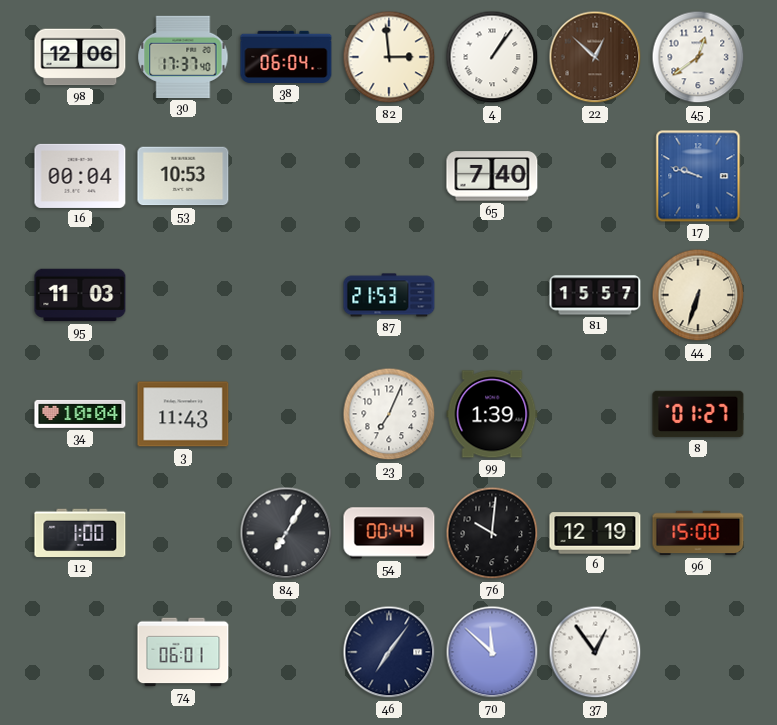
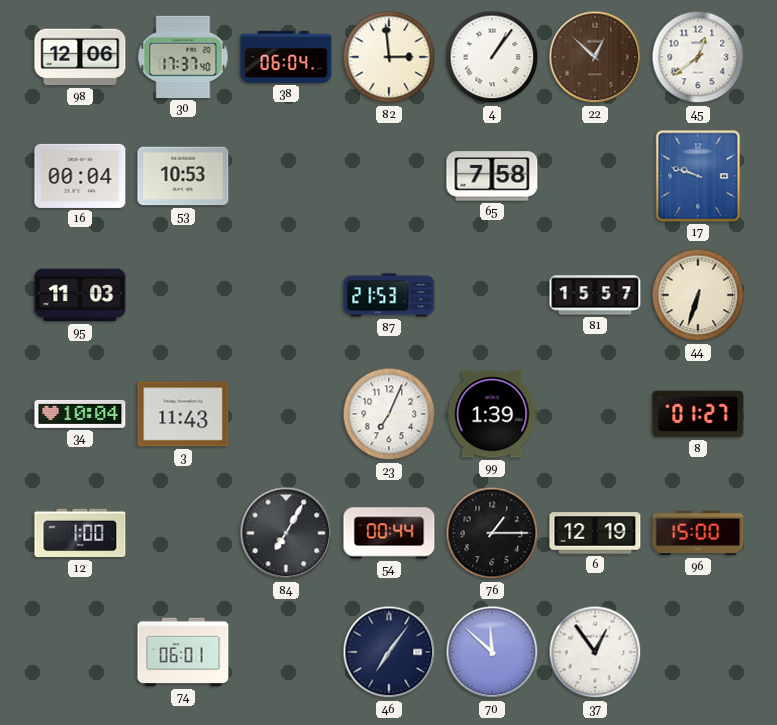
65: 7:40 -> 7:58
76: 10:01 -> 1:15
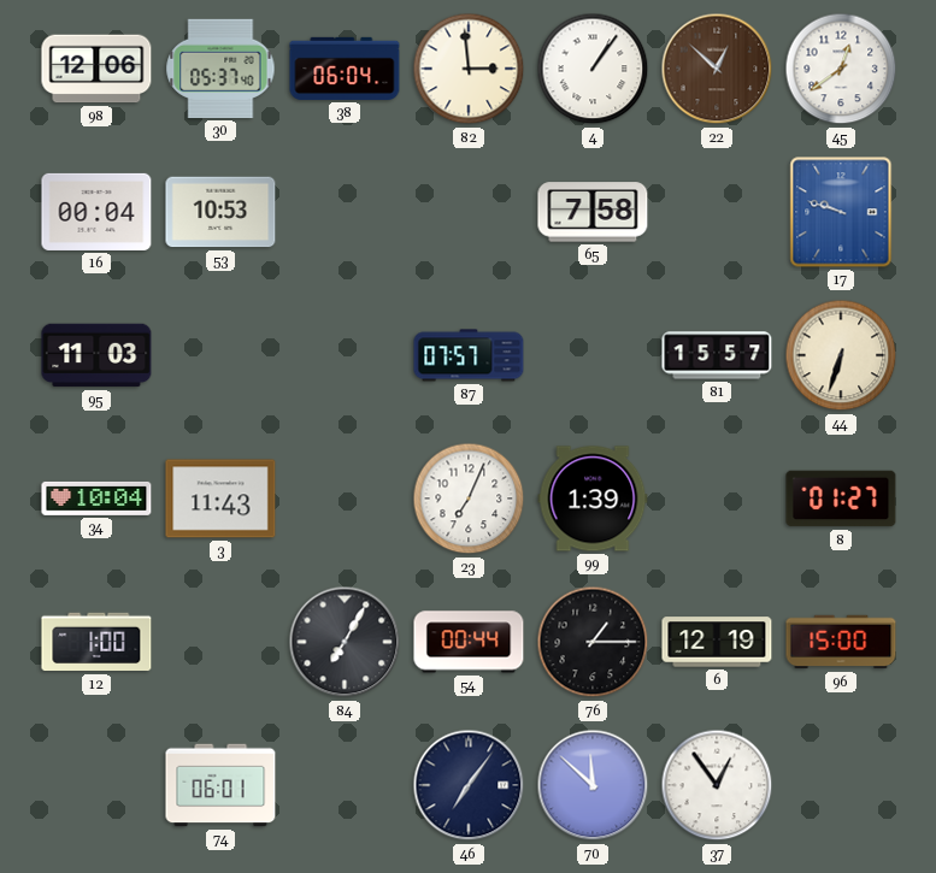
30: 17:37 -> 05:37
87: 21:53 -> 07:57
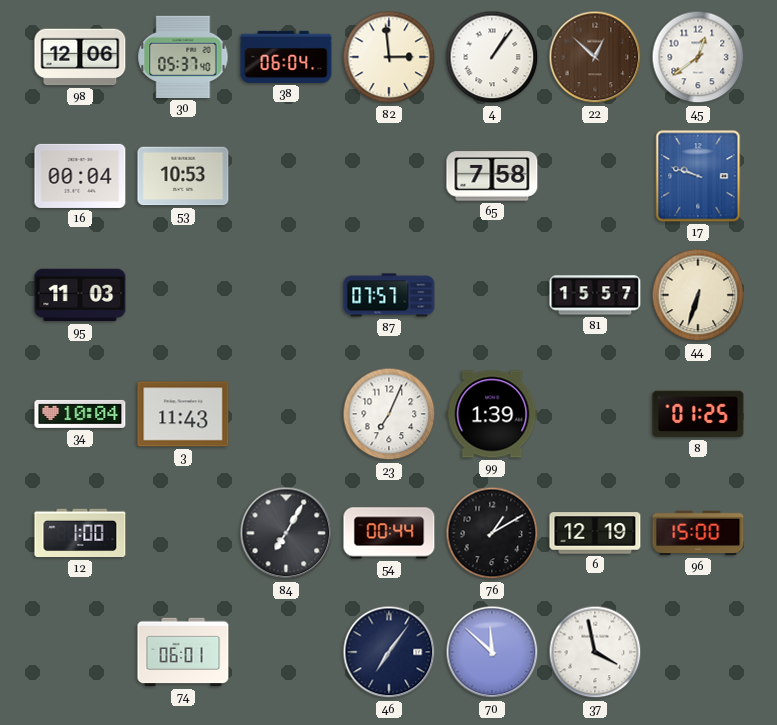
8: 01:27 -> 01:25
76: 1:15 -> 1:10
37: 12:54 -> 3:58
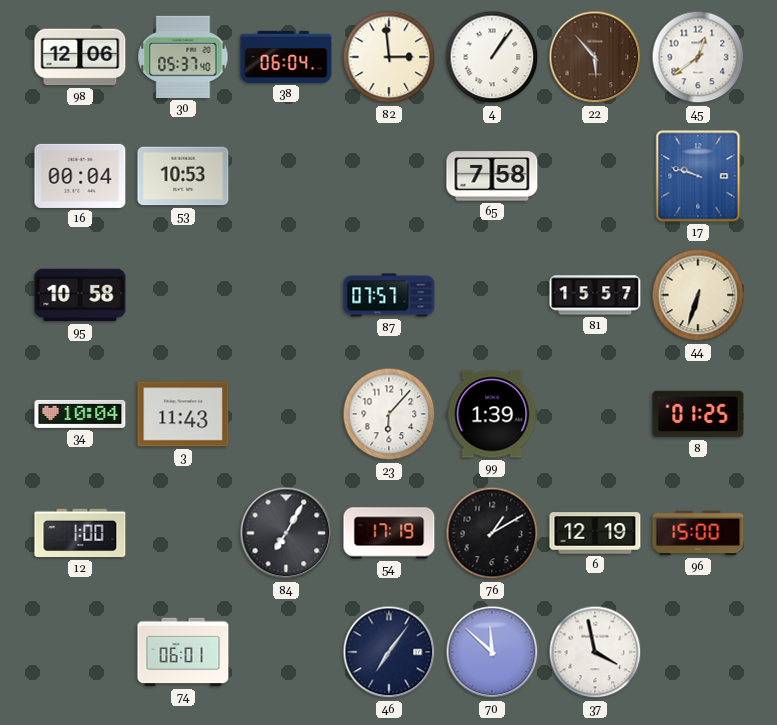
22: 12:52 -> 5:53
95: 11:03 -> 10:58
23: 7:04 -> 6:07
54: 00:44 -> 17:19
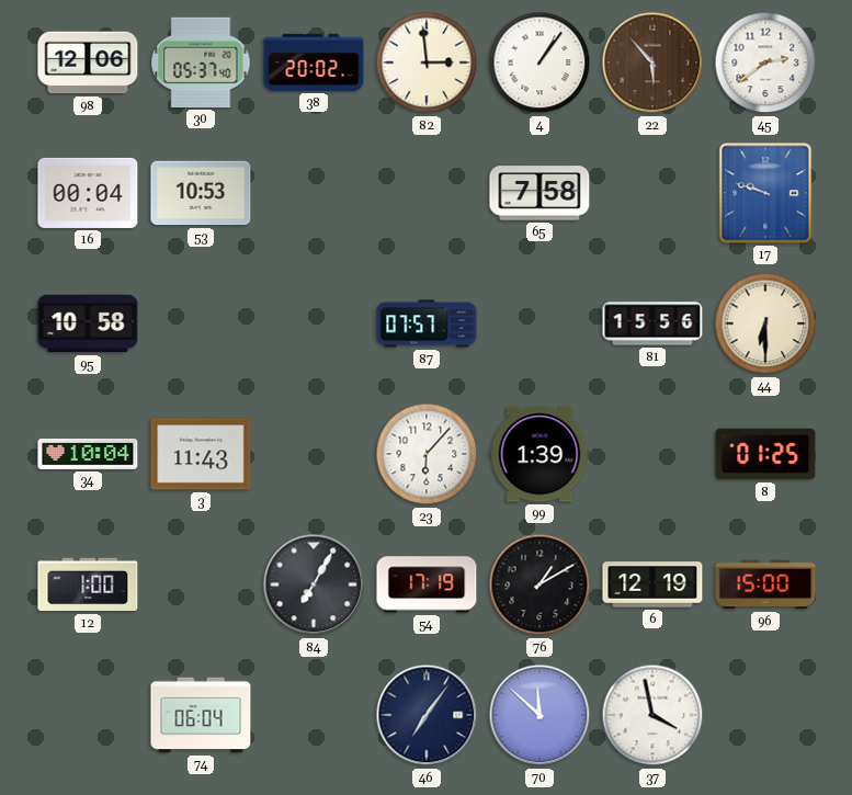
38: 06:04 -> 20:02
45: 12:39 -> 2:39
81: 15:57 -> 15:56
44: 6:33 -> 6:30
74: 06:01 -> 06:04
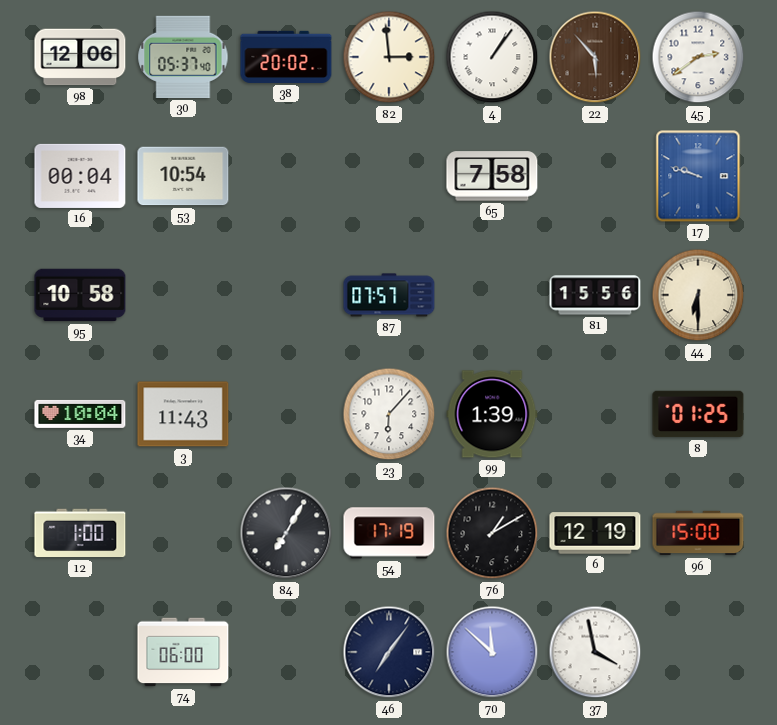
53: 10:53 -> 10:54
74: 06:04 -> 06:00
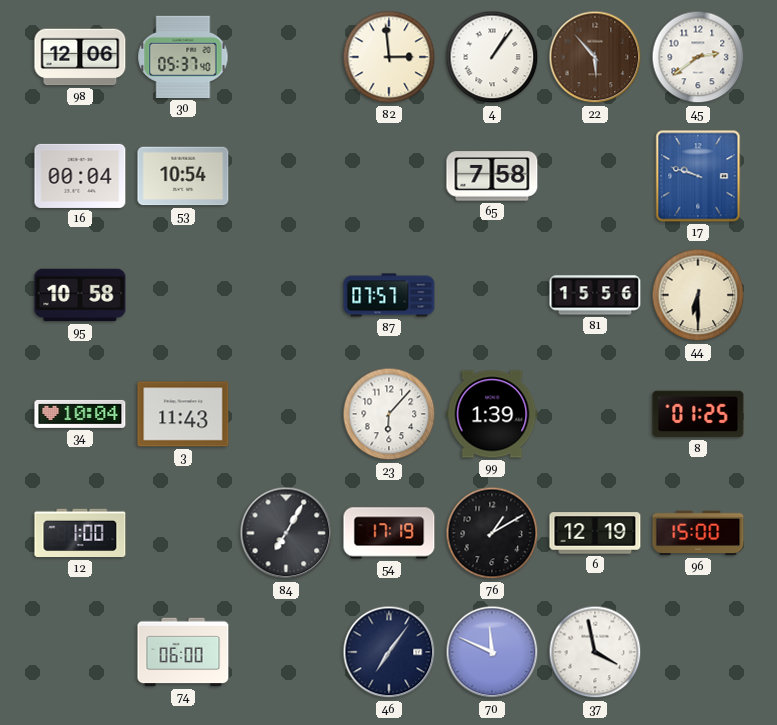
38: 20:02 -> none
70: 11:52 -> 11:49
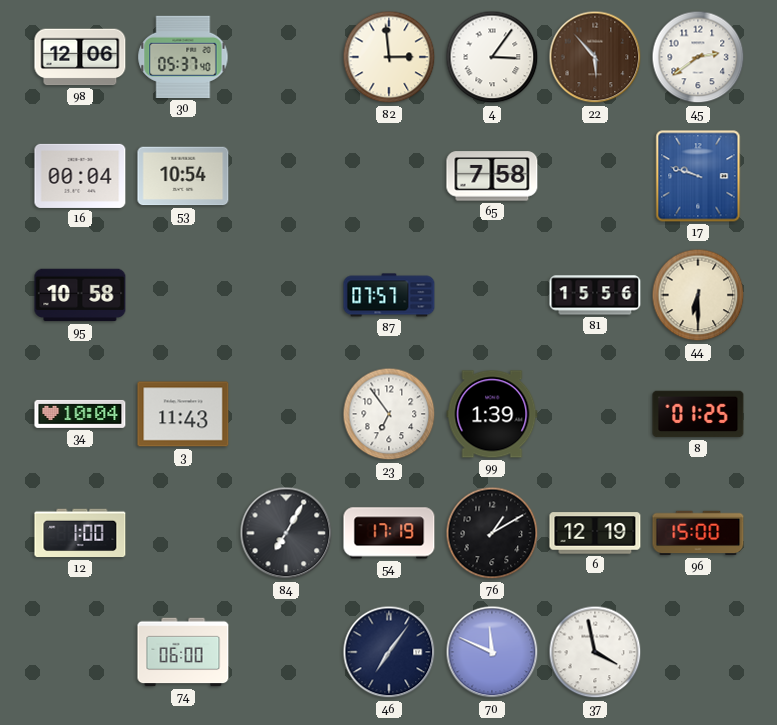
4: 1:06 -> 3:06
23: 6:07 -> 6:54
